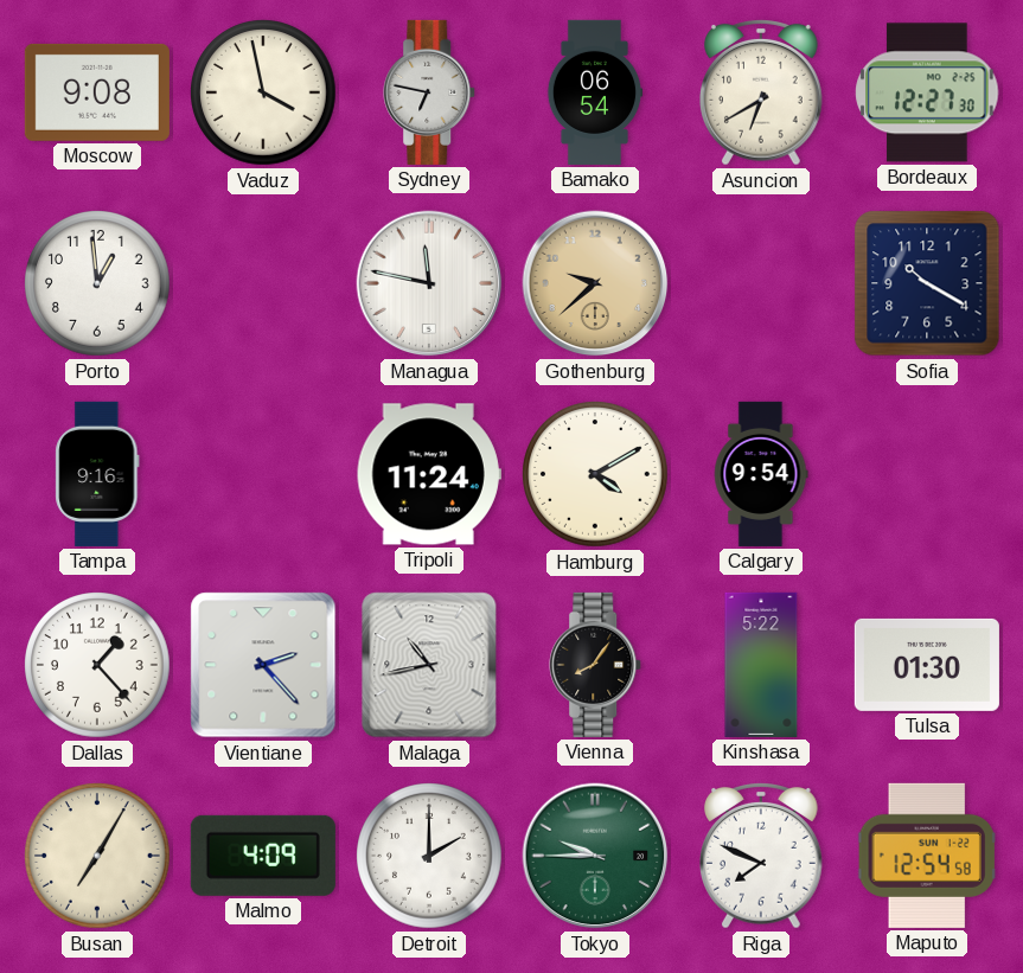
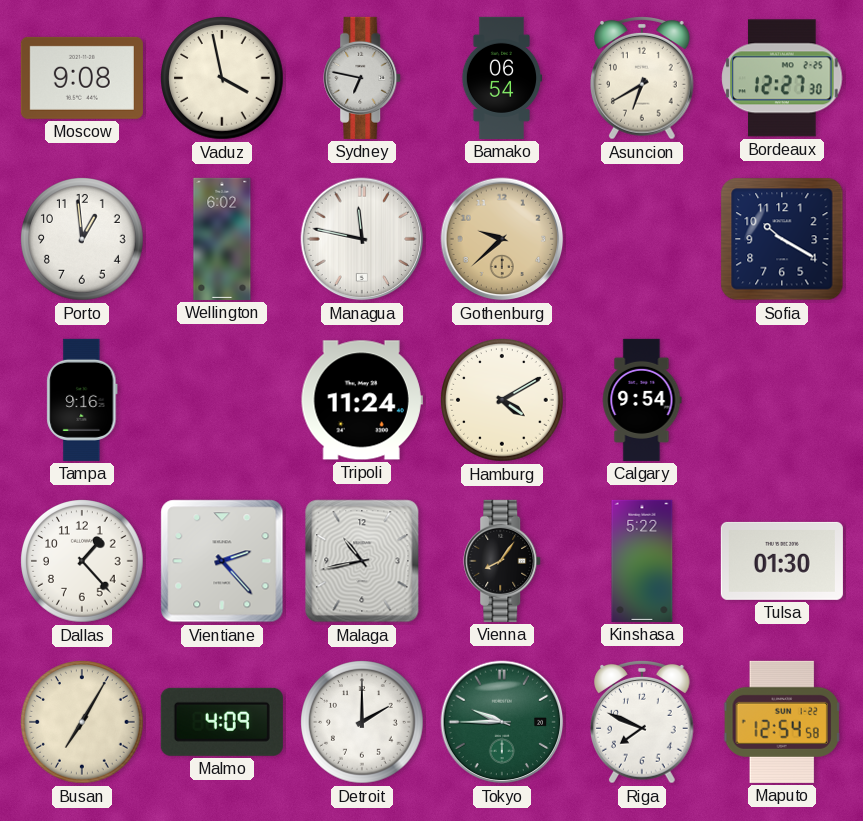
Wellington: none -> 6:02
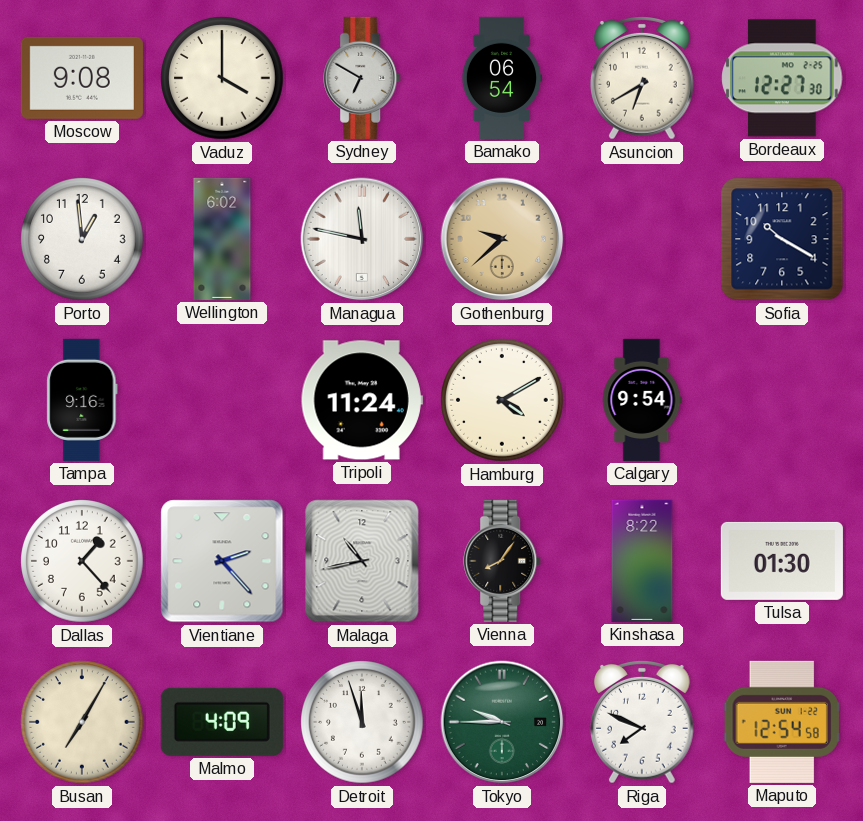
Vaduz: 3:58 -> 4:00
Sydney: 6:47 -> 6:50
Kinshasa: 5:22 -> 8:22
Detroit: 2:00 -> 11:57
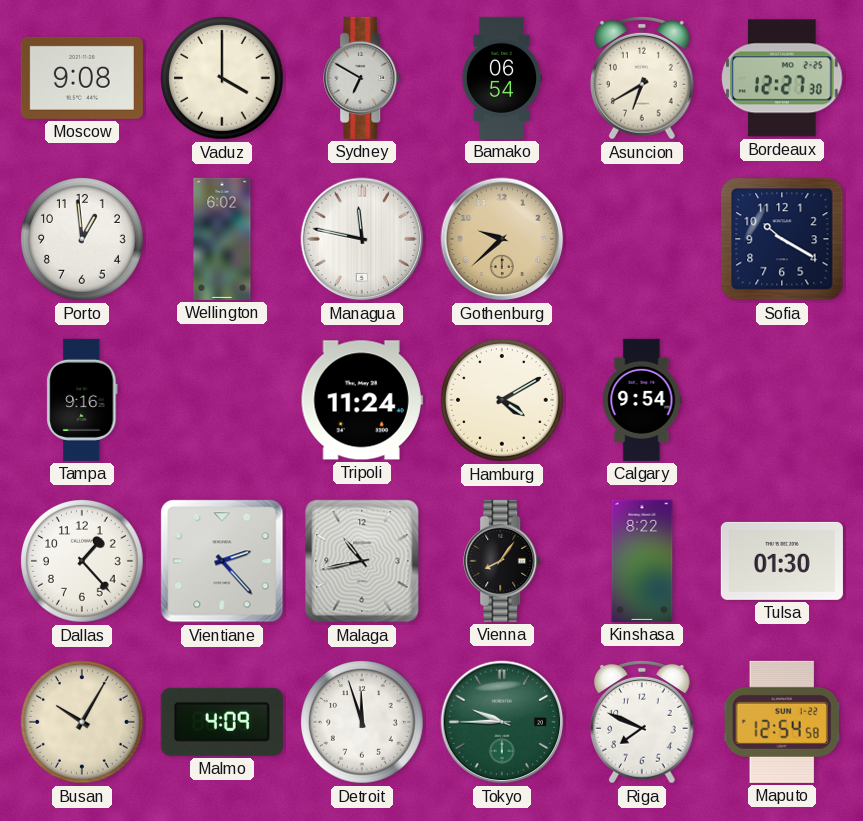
Busan: 7:05 -> 10:05
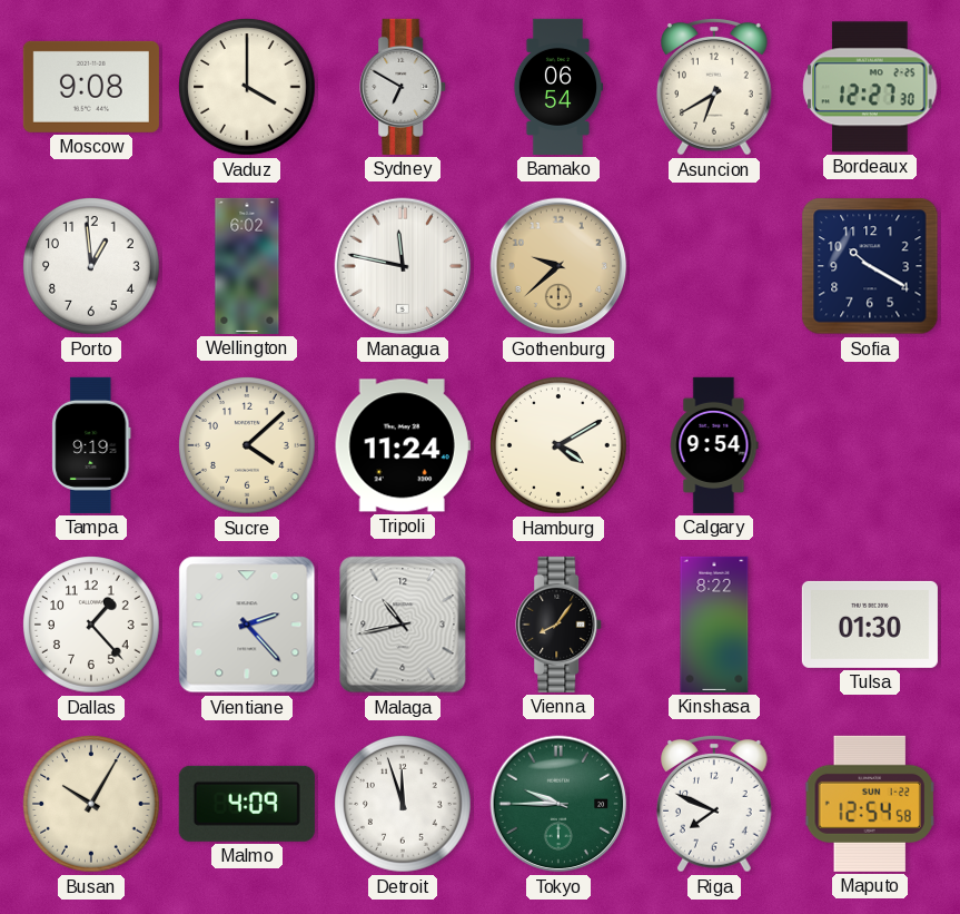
Tampa: 9:16 -> 9:19
Sucre: none -> 4:08
